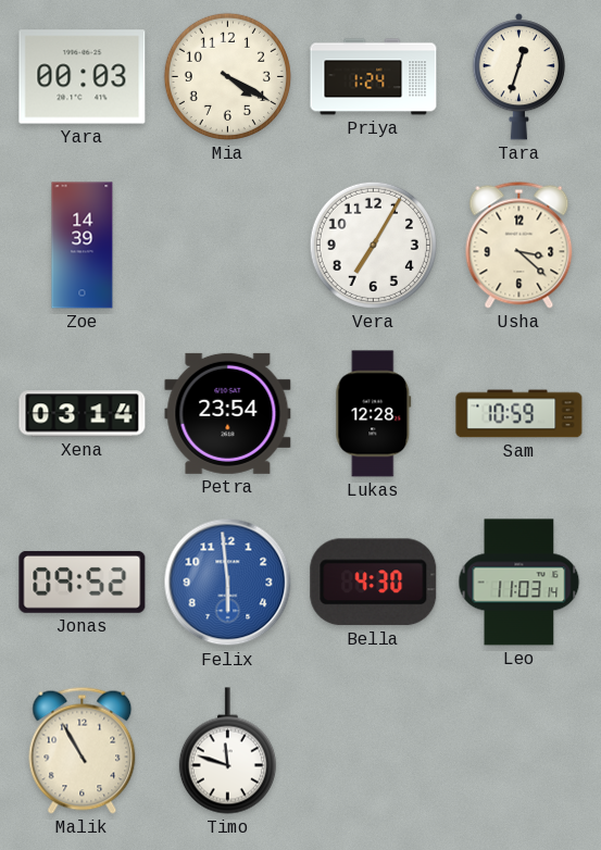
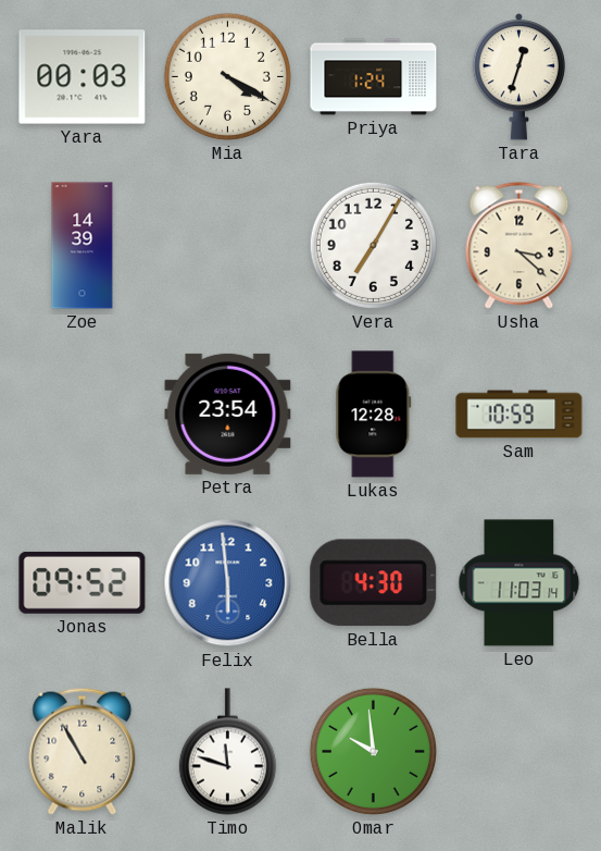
Xena: 03:14 -> none
Omar: none -> 9:59
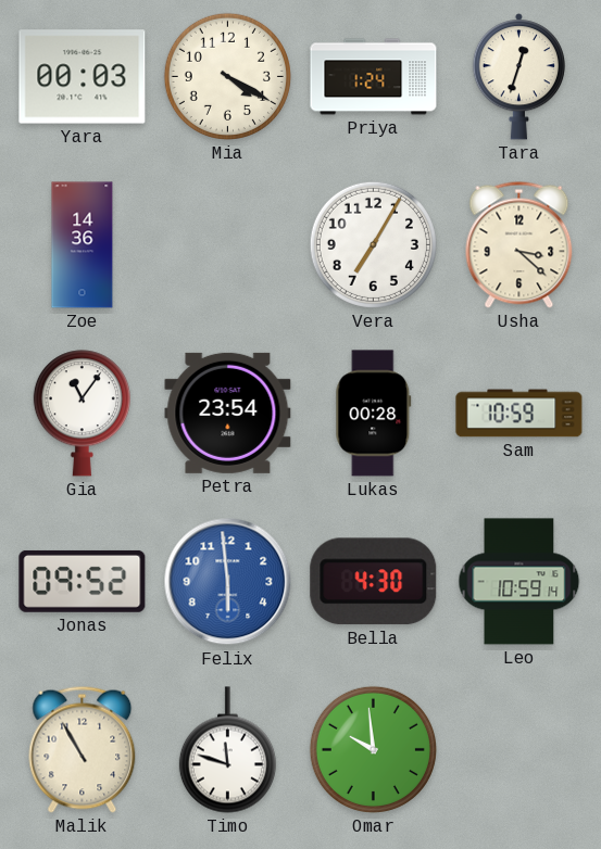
Zoe: 14:39 -> 14:36
Gia: none -> 11:06
Lukas: 12:28 -> 00:28
Leo: 11:03 -> 10:59
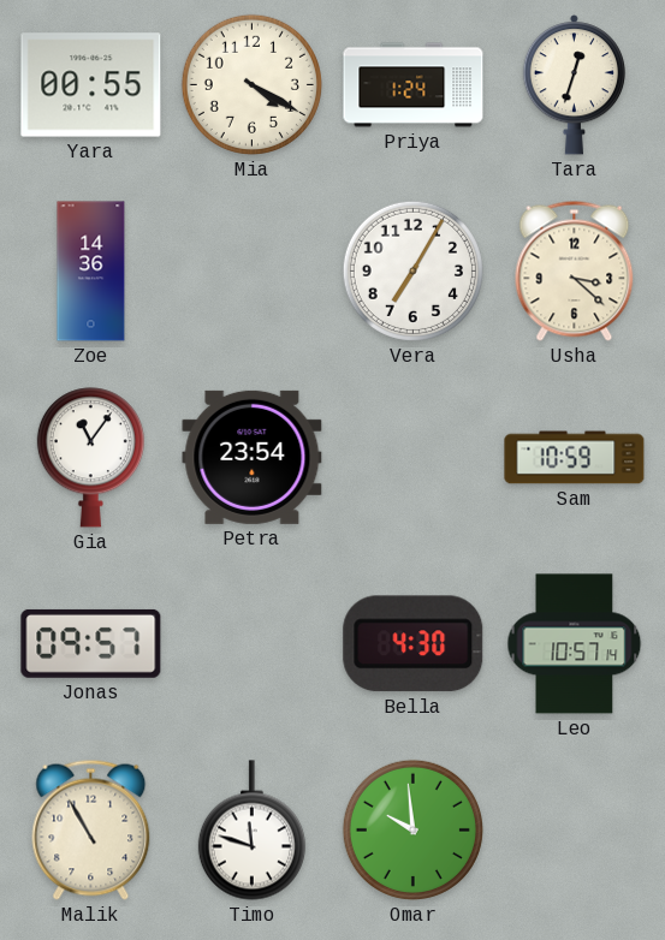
Yara: 00:03 -> 00:55
Lukas: 00:28 -> none
Jonas: 09:52 -> 09:57
Felix: 5:59 -> none
Leo: 10:59 -> 10:57
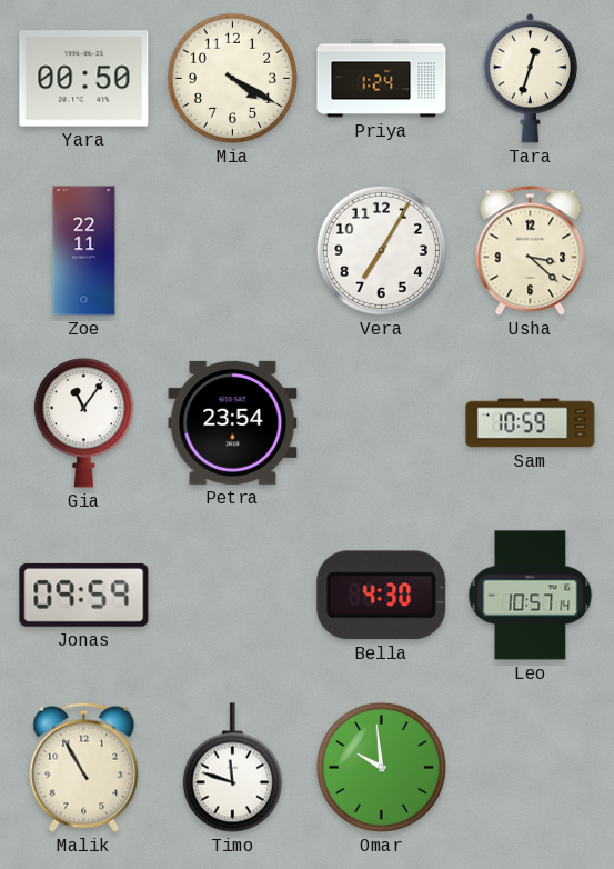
Yara: 00:55 -> 00:50
Zoe: 14:36 -> 22:11
Jonas: 09:57 -> 09:59
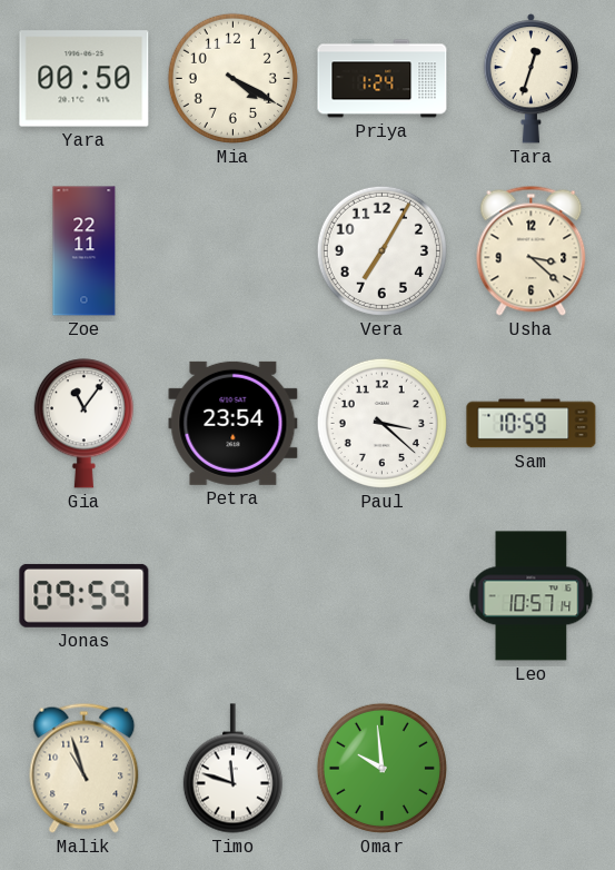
Paul: none -> 3:22
Bella: 4:30 -> none
Malik: 10:55 -> 10:57
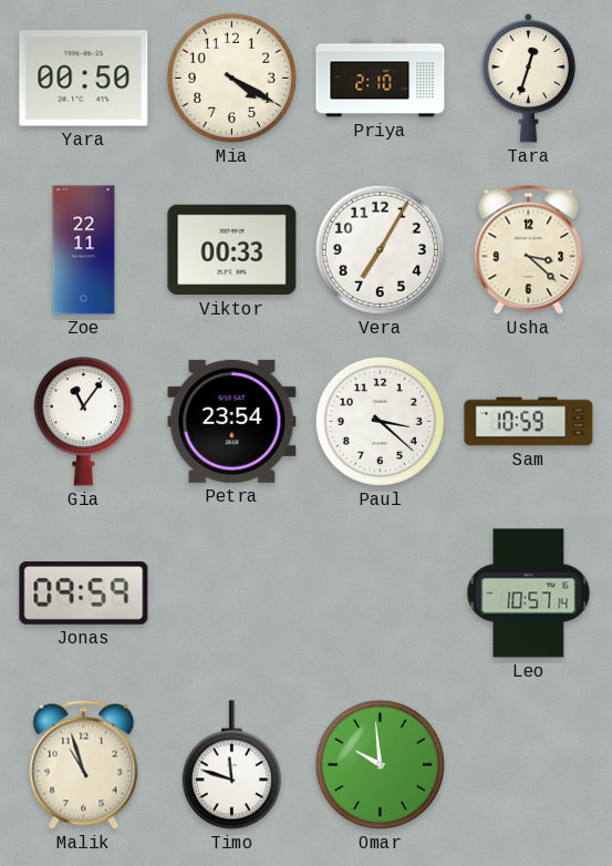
Priya: 1:24 -> 2:10
Viktor: none -> 00:33
